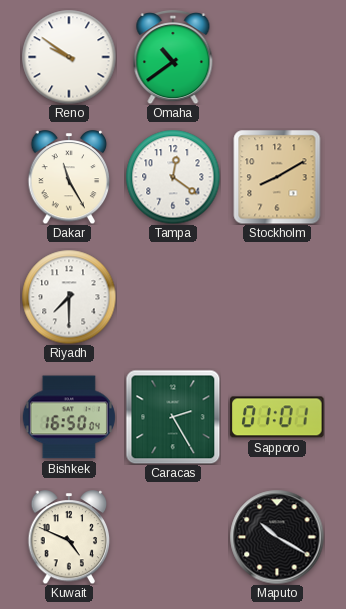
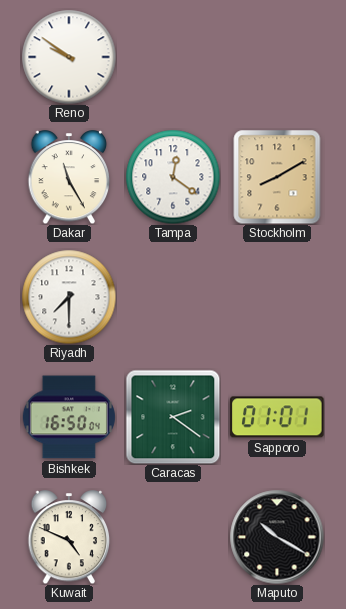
Omaha: 10:39 -> none
Caracas: 2:25 -> 2:21
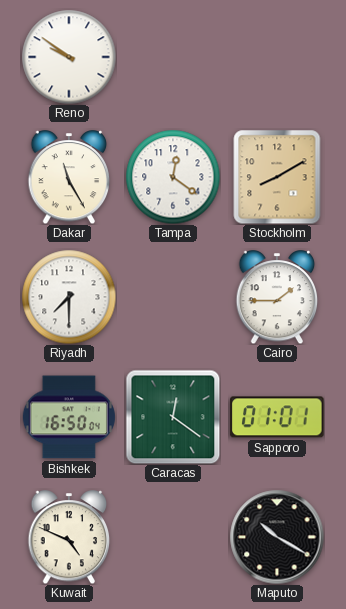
Cairo: none -> 1:45
Caracas: 2:21 -> 12:21
